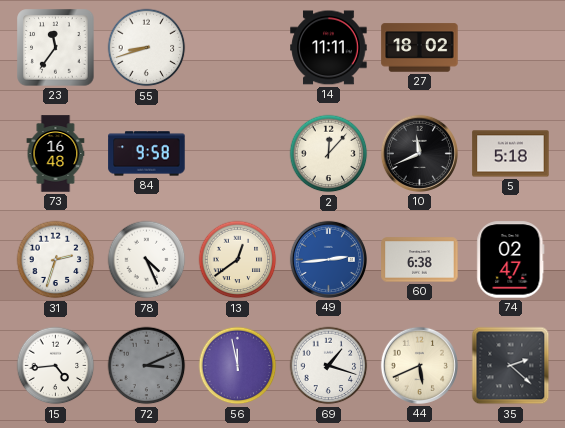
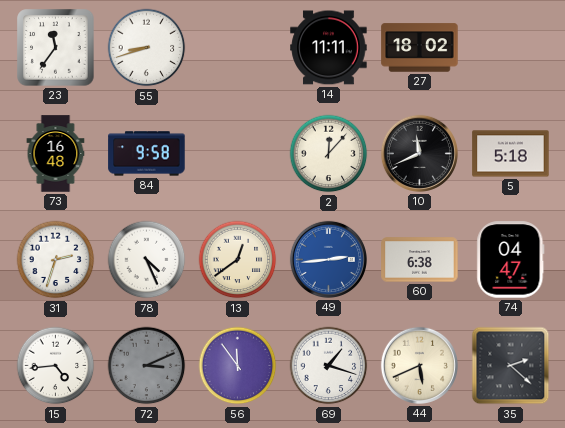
74: 02:47 -> 04:47
56: 11:58 -> 11:54
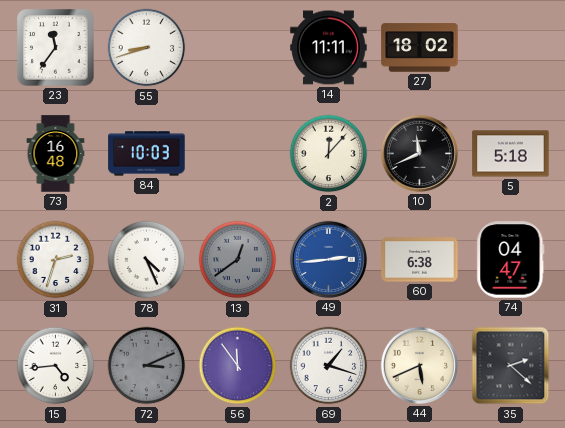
84: 9:58 -> 10:03
13 dial: cream -> grey
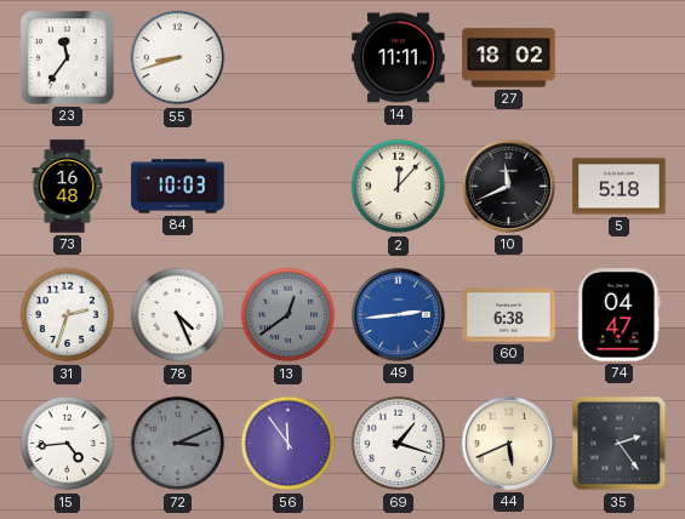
35: 2:22 -> 2:24
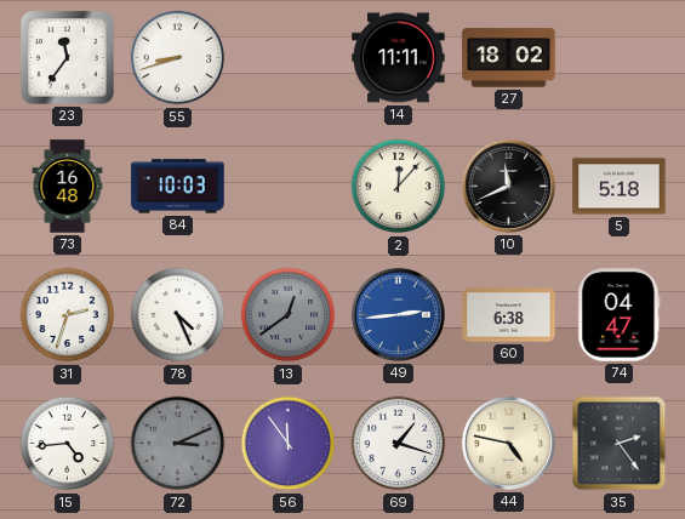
44: 5:41 -> 4:47
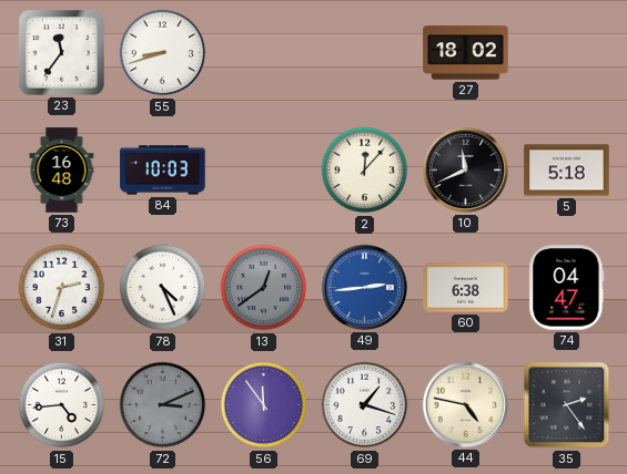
14: 11:11 -> none
